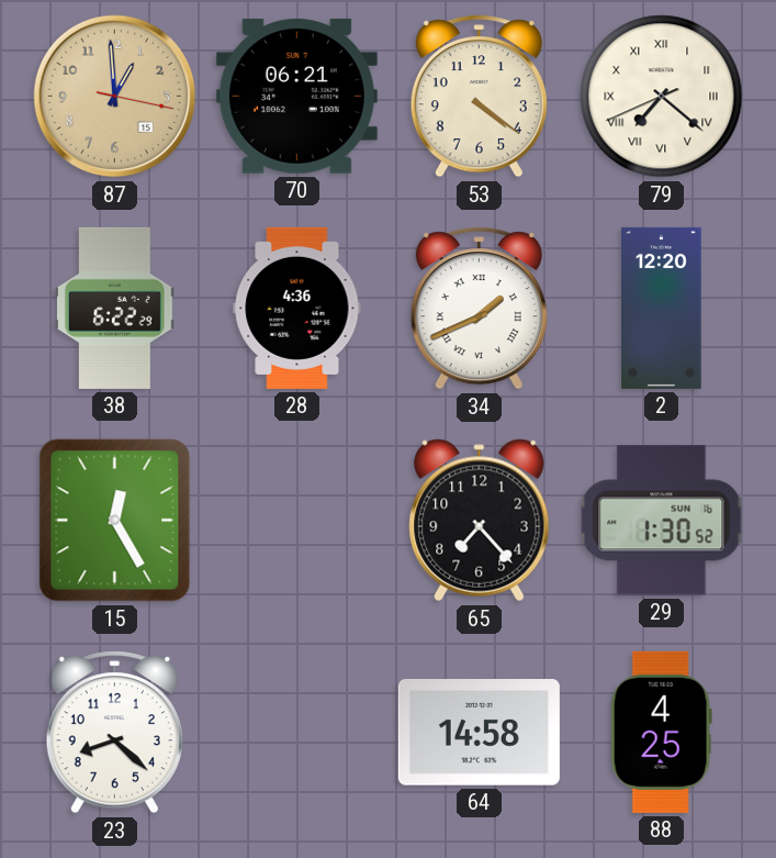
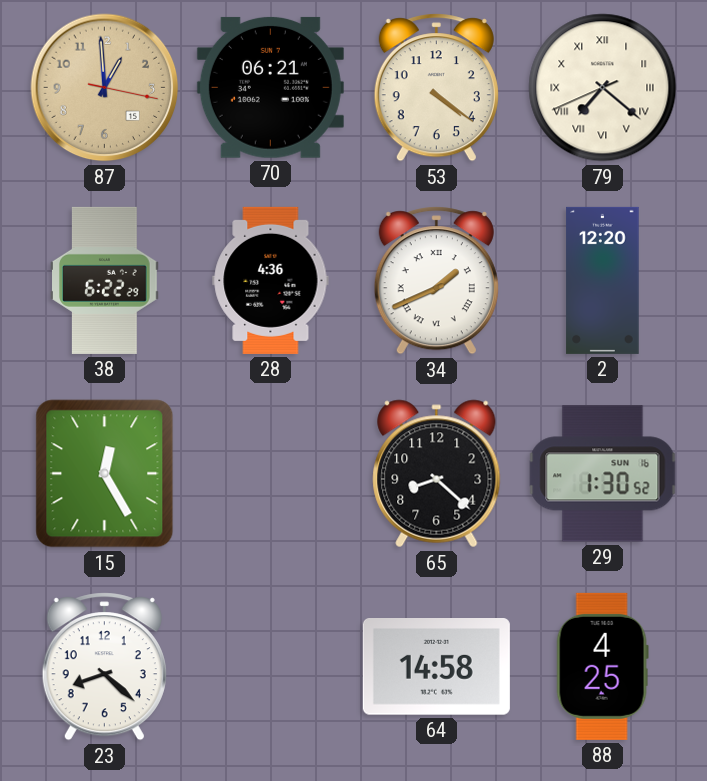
65: 7:23 -> 8:22
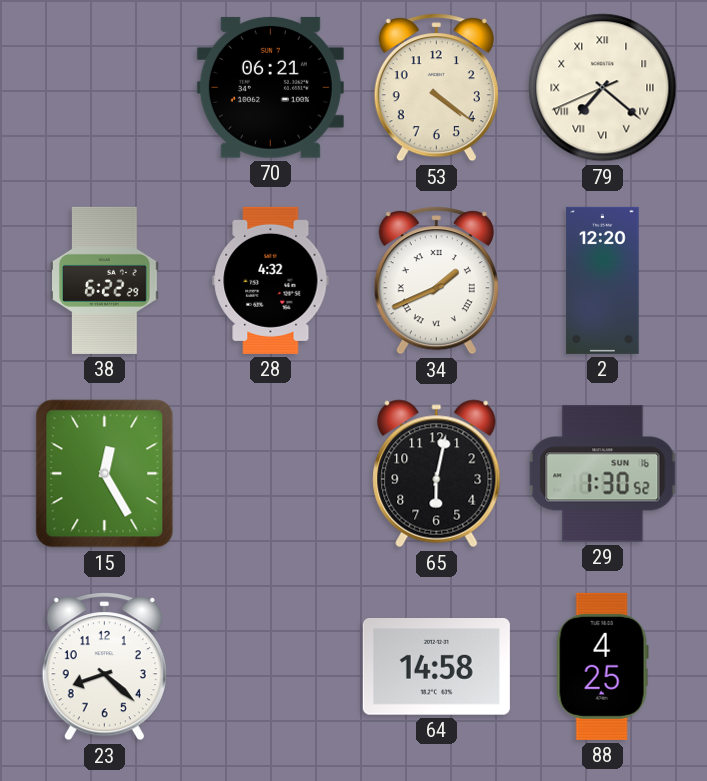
87: 12:59 -> none
28: 4:36 -> 4:32
65: 8:22 -> 6:02
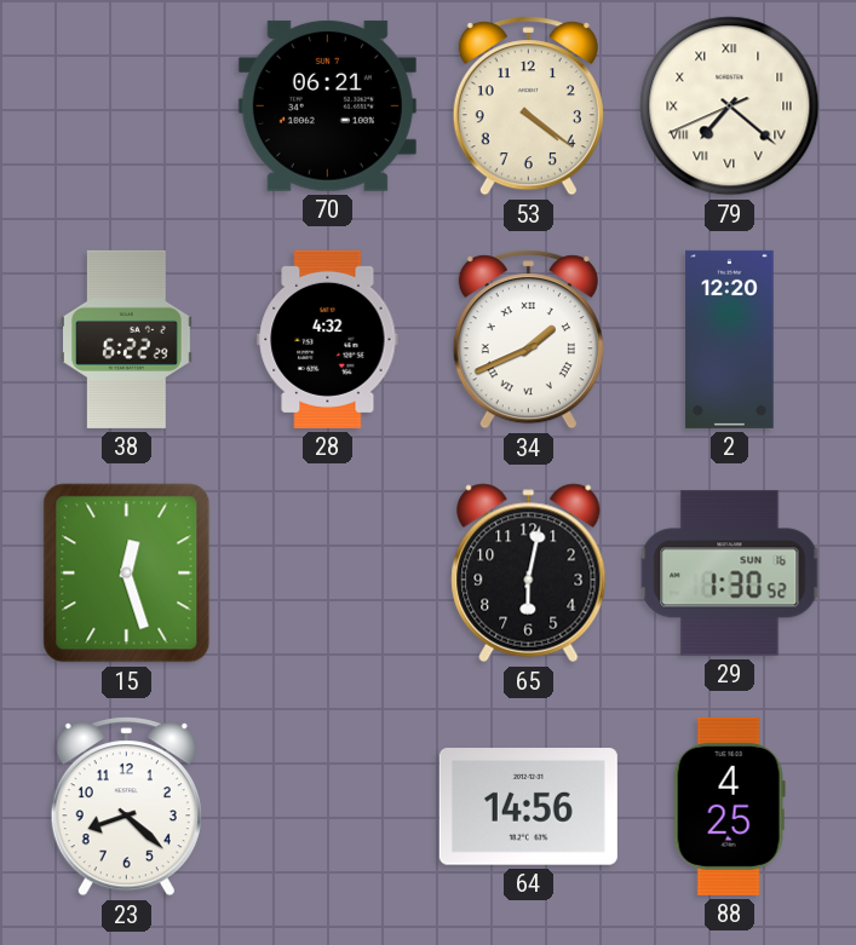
15: 12:25 -> 12:27
64: 14:58 -> 14:56
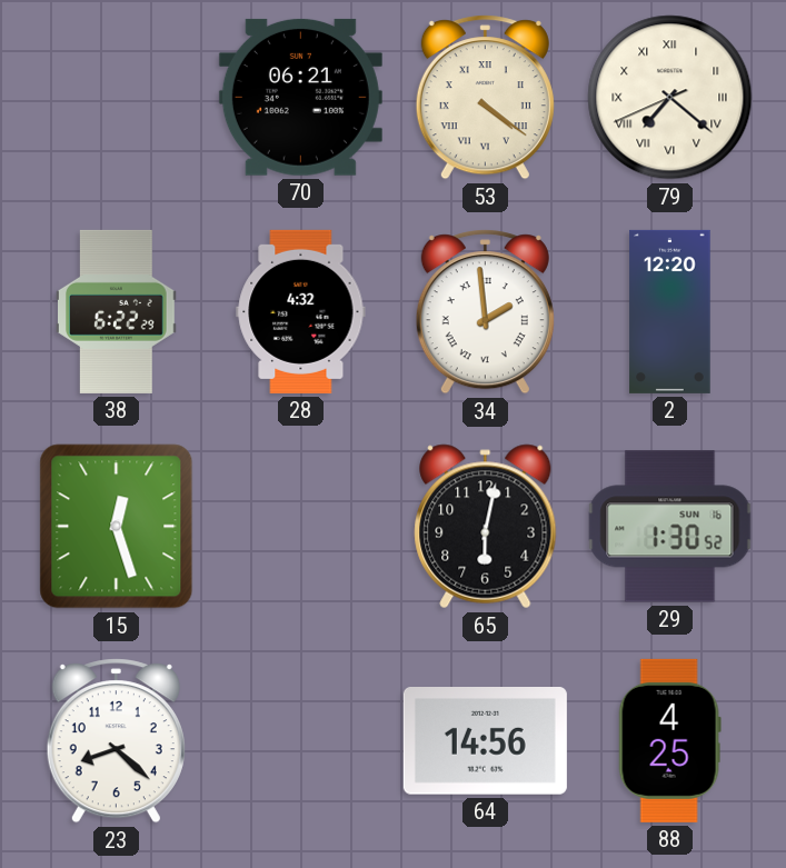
53 numerals: Arabic -> Roman
34: 1:41 -> 1:59
